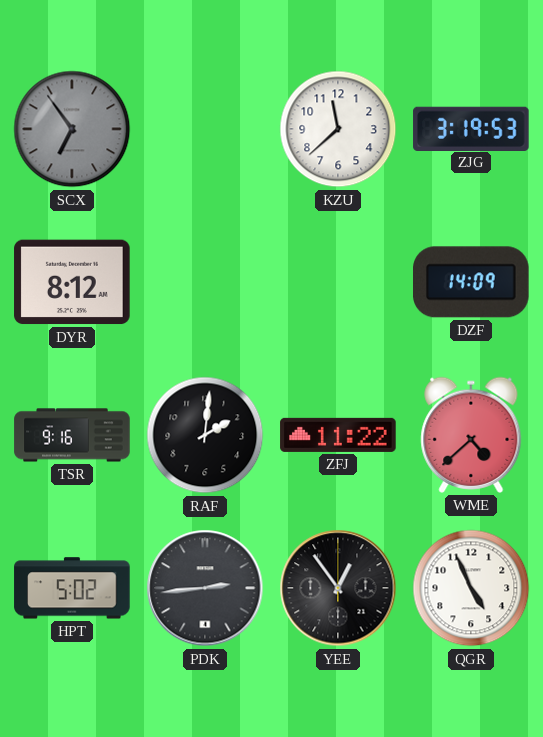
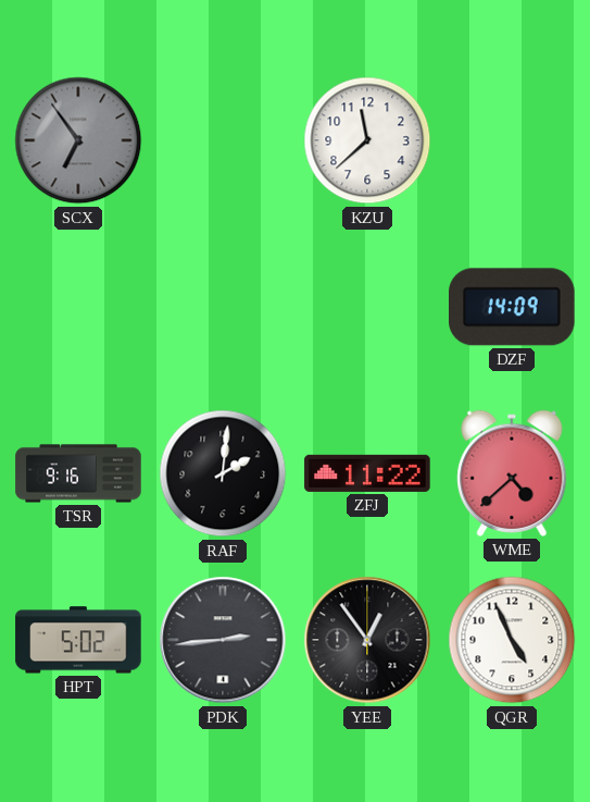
ZJG: 3:19 -> none
DYR: 8:12 -> none
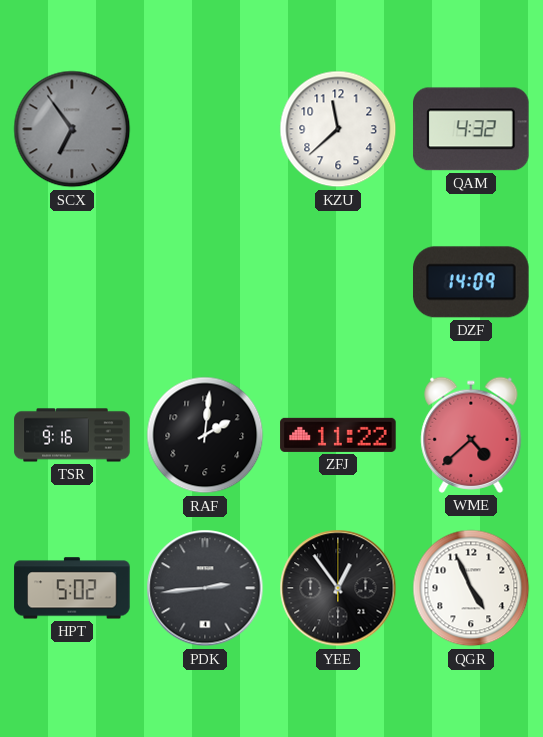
QAM: none -> 4:32
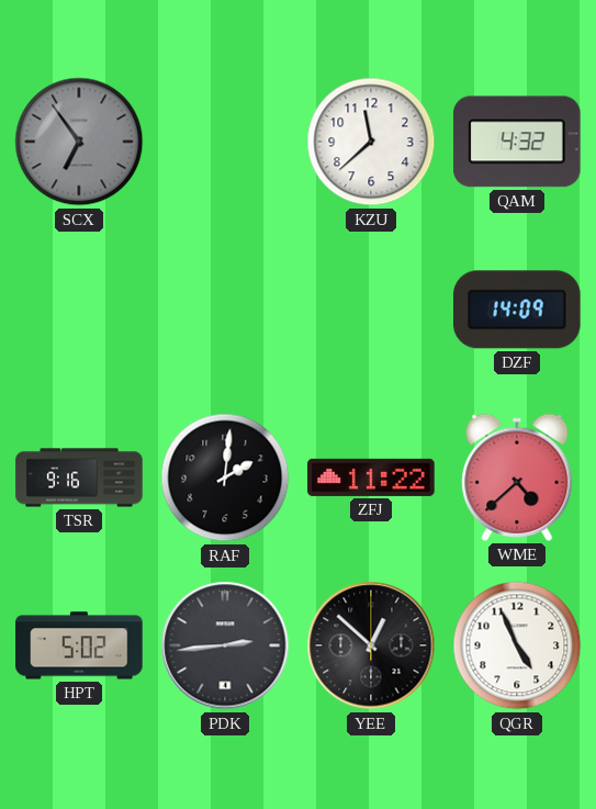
YEE: 12:54 -> 12:52
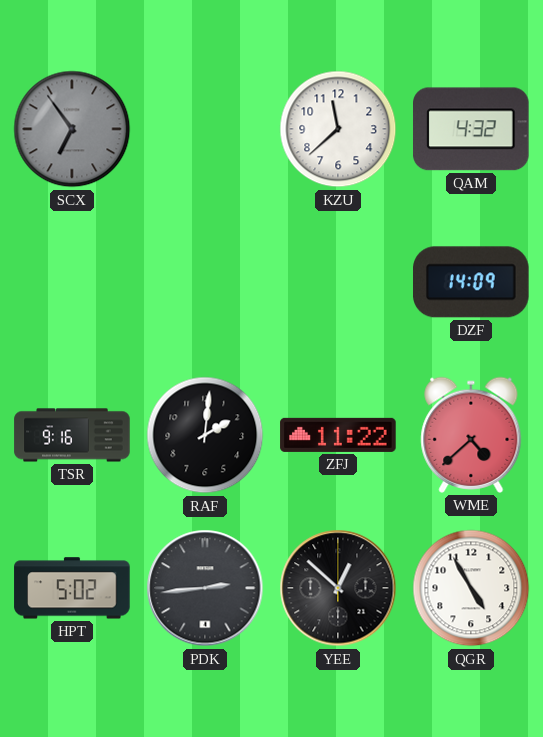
QGR: 4:56 -> 4:55
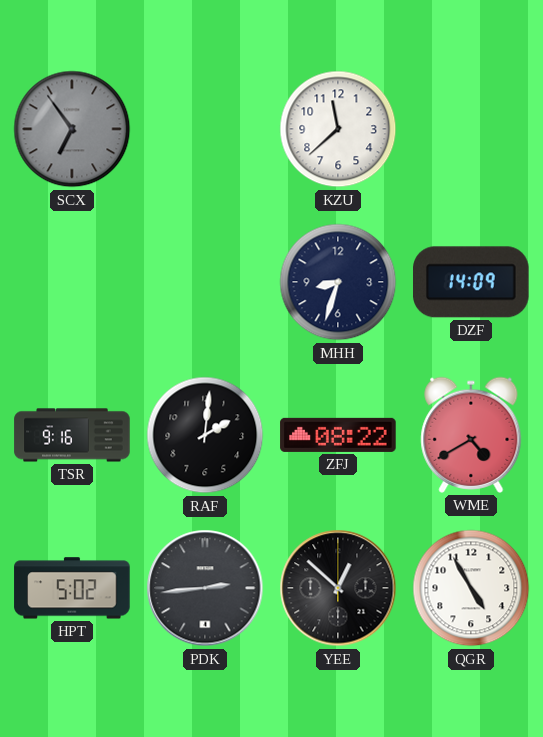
QAM: 4:32 -> none
MHH: none -> 8:33
ZFJ: 11:22 -> 08:22
WME: 4:38 -> 4:40
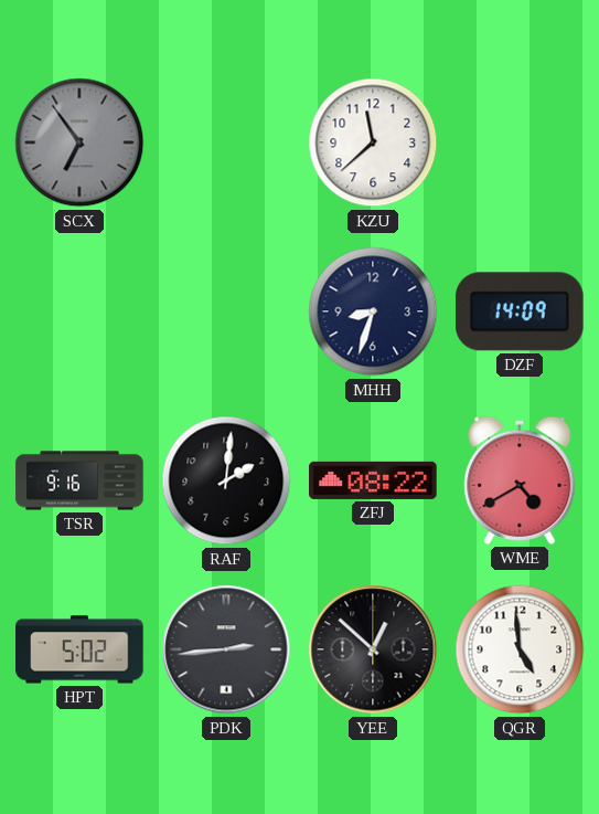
QGR: 4:55 -> 4:59
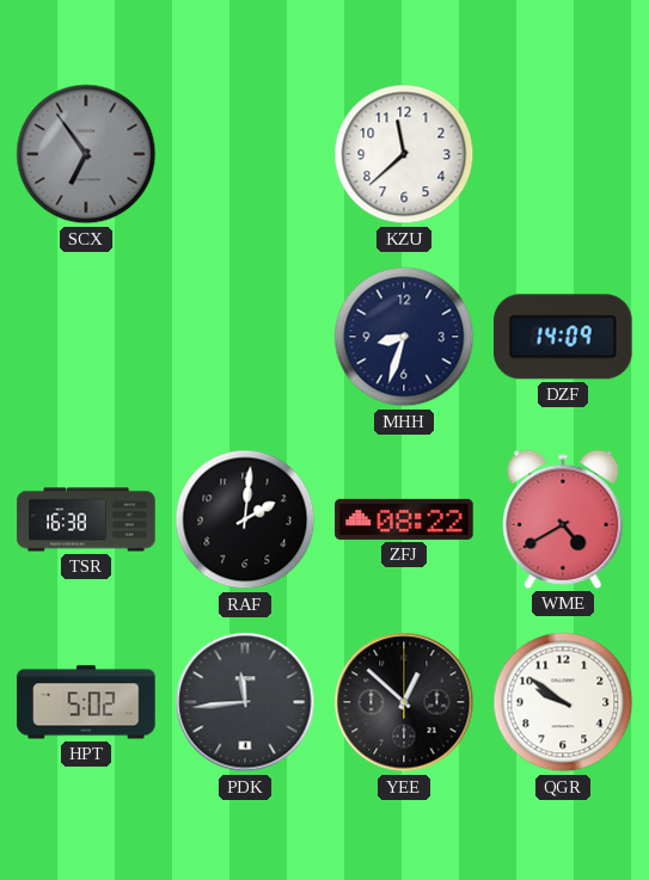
TSR: 9:16 -> 16:38
PDK: 2:44 -> 11:44
QGR: 4:59 -> 9:51
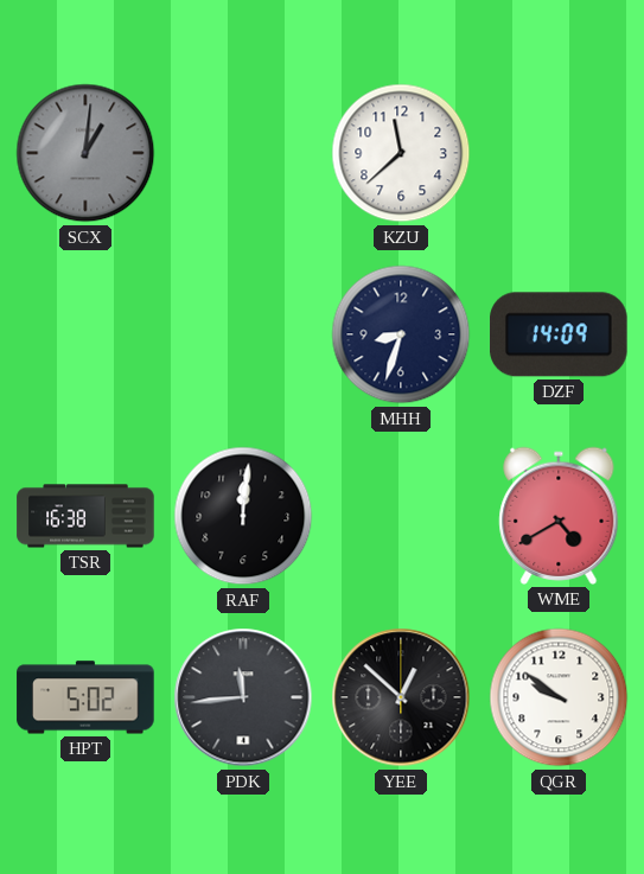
SCX: 6:54 -> 1:01
RAF: 2:01 -> 12:01
ZFJ: 08:22 -> none
